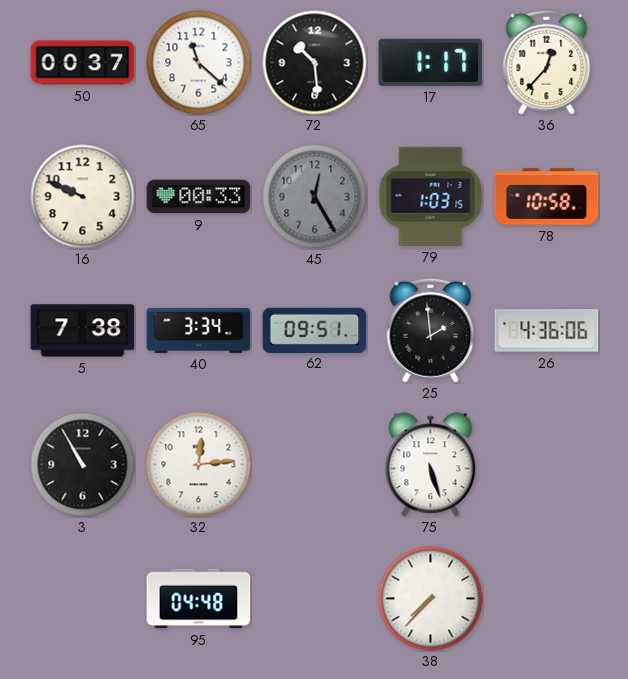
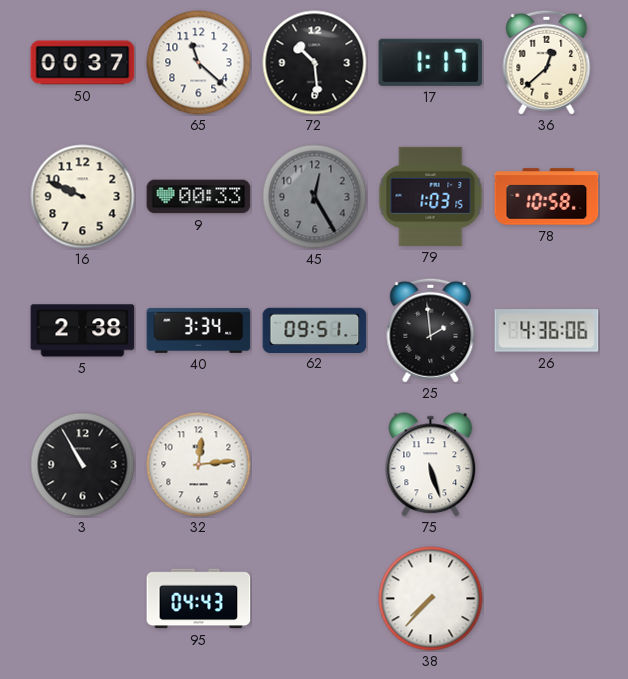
36: 12:37 -> 12:38
5: 7:38 -> 2:38
95: 04:48 -> 04:43
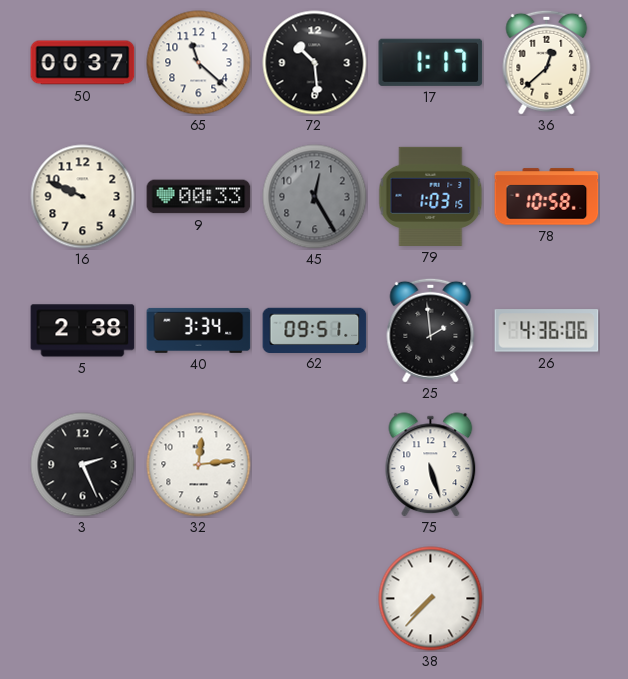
3: 10:55 -> 2:26
95: 04:43 -> none
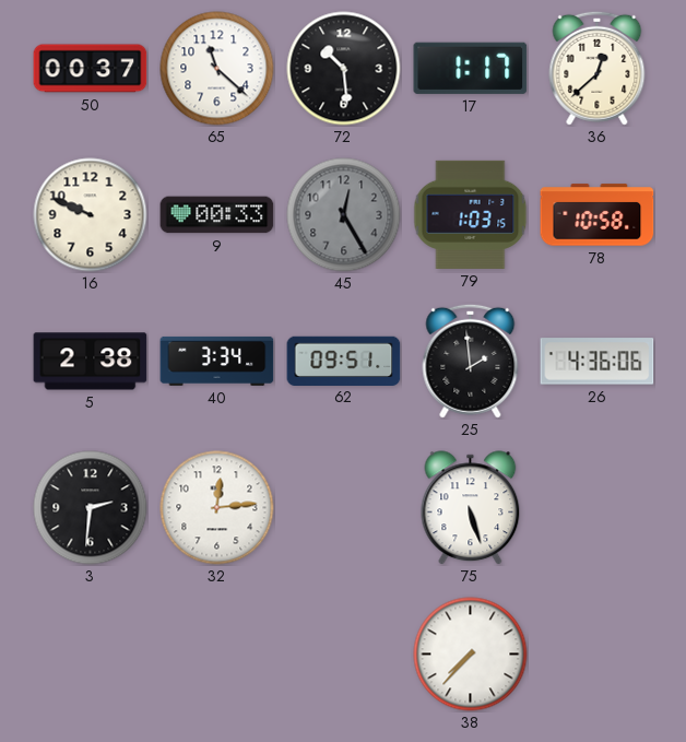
3: 2:26 -> 2:31
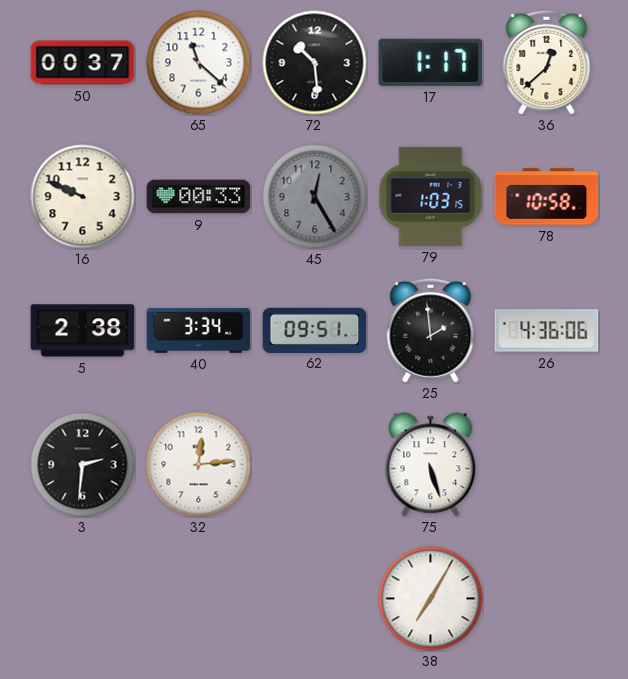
38: 7:37 -> 7:05
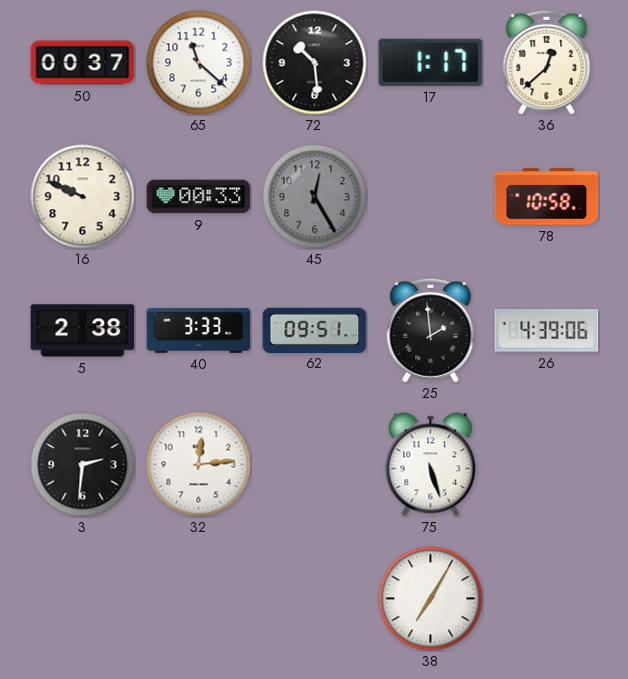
79: 1:03 -> none
40: 3:34 -> 3:33
26: 4:36 -> 4:39
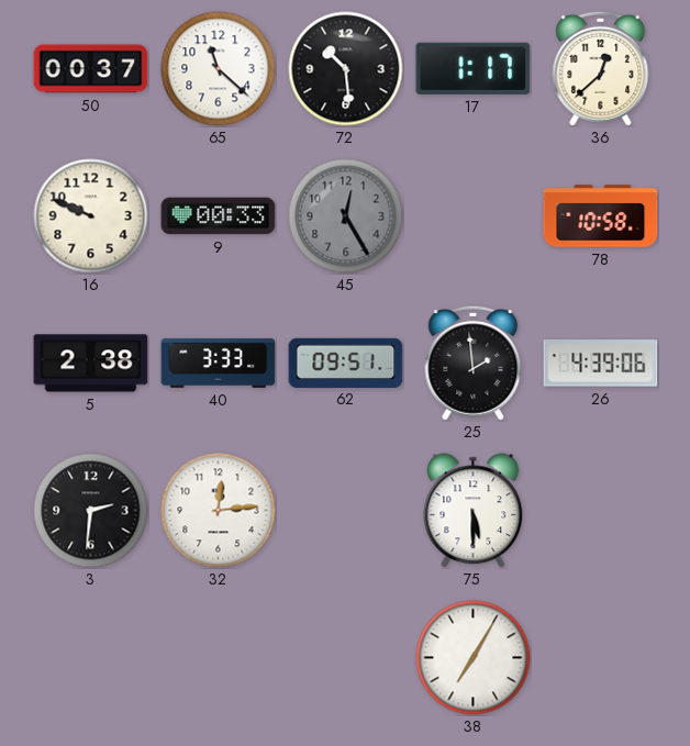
75: 5:27 -> 5:30
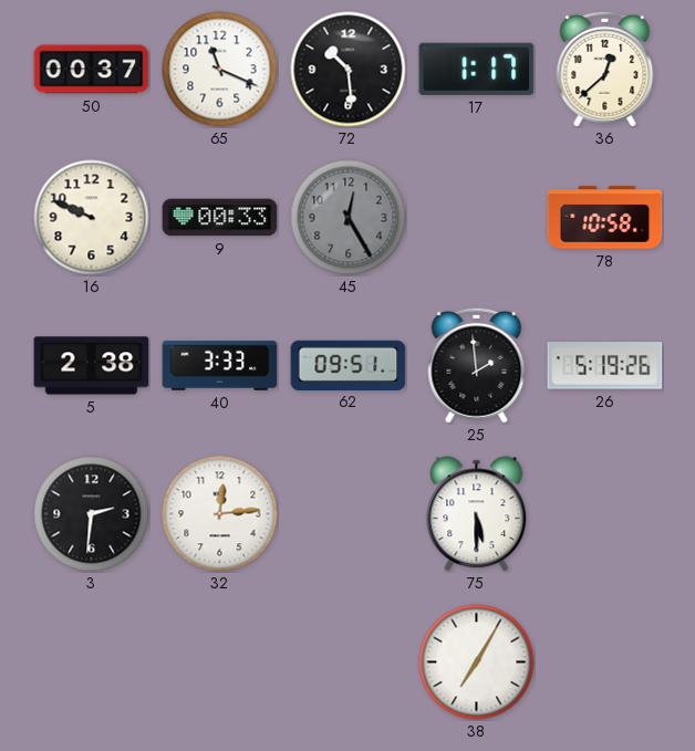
65: 11:22 -> 11:19
26: 4:39 -> 5:19
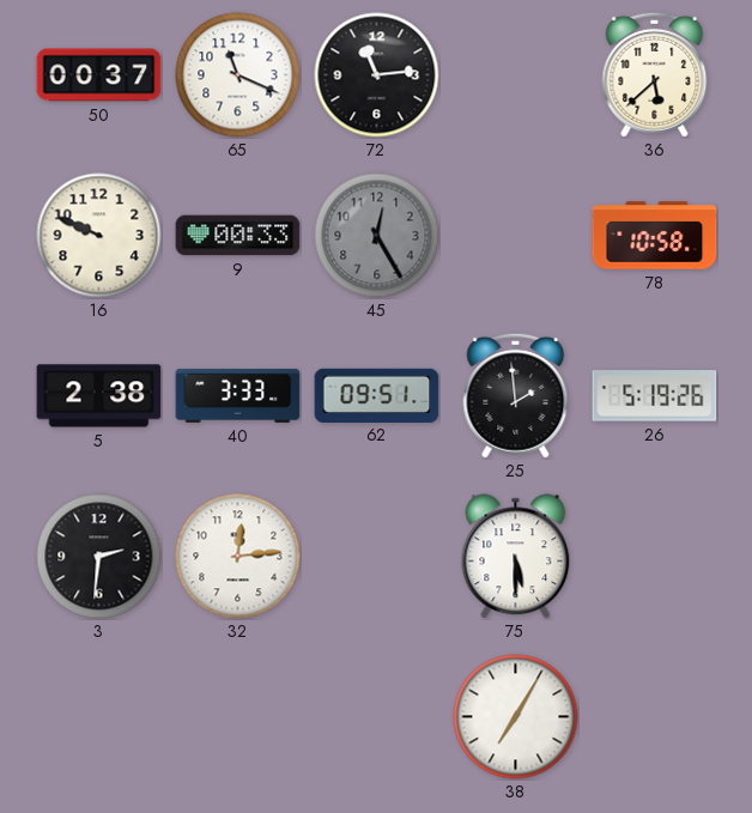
72: 10:29 -> 11:14
17: 1:17 -> none
36: 12:38 -> 5:38
